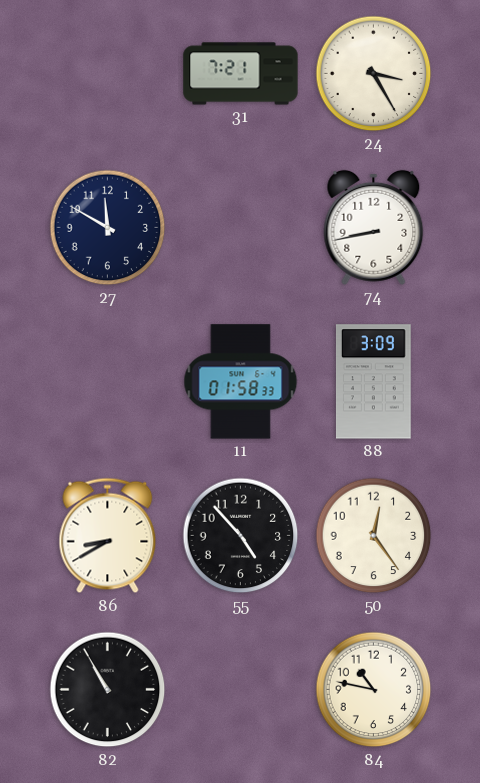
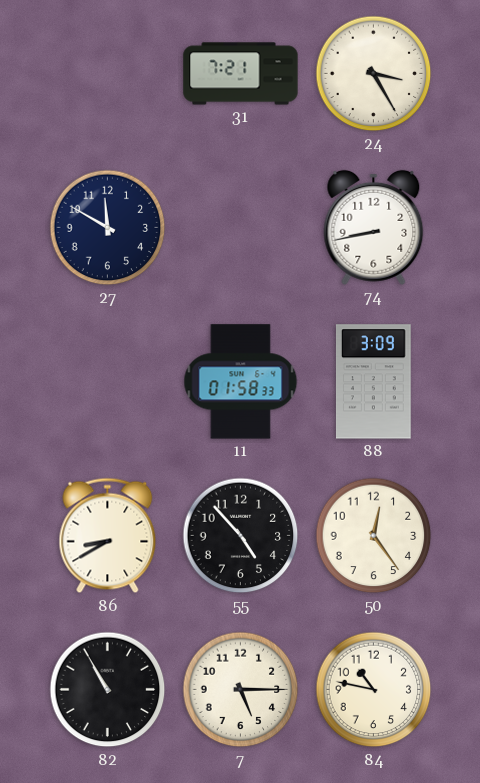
7: none -> 5:15
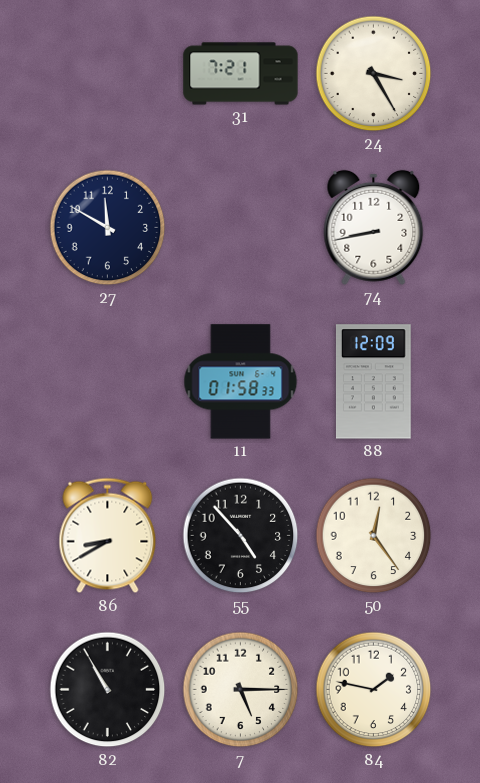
88: 3:09 -> 12:09
84: 10:47 -> 1:47
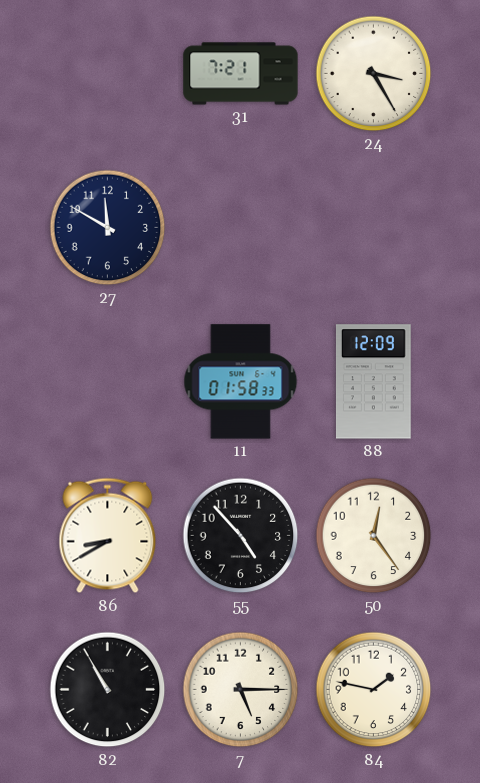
74: 8:43 -> none
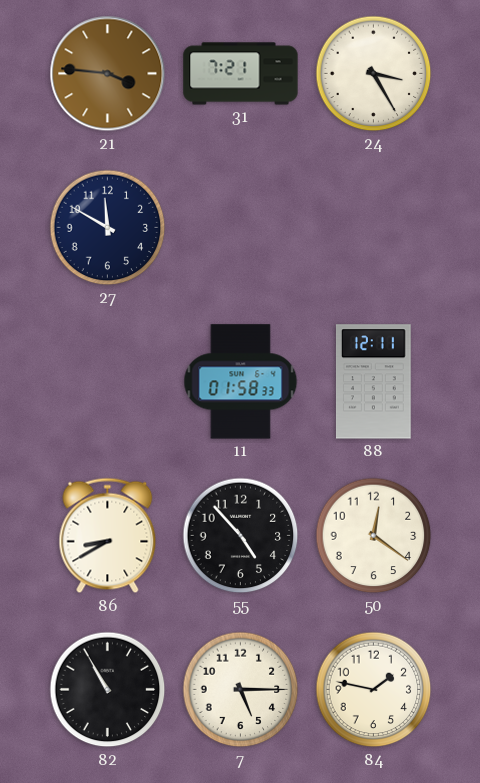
21: none -> 3:46
88: 12:09 -> 12:11
50: 12:24 -> 12:21
